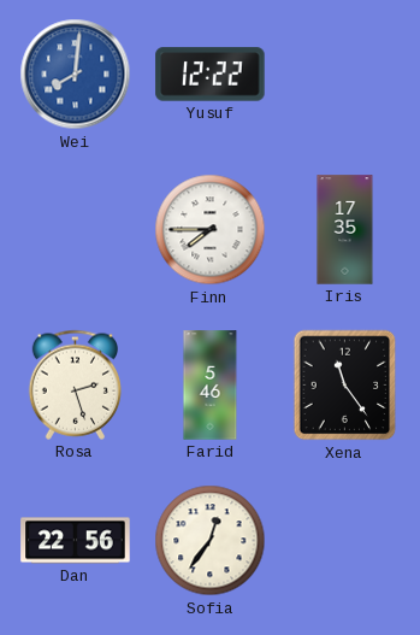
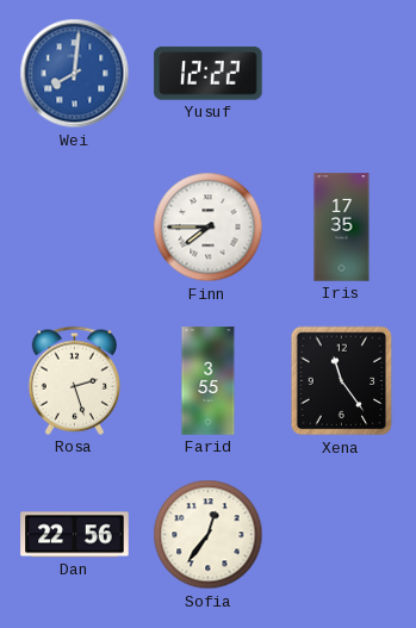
Farid: 5:46 -> 3:55
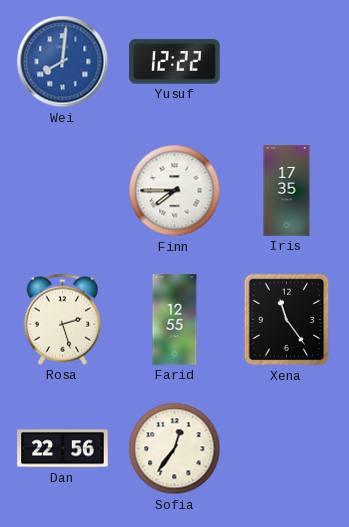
Farid: 3:55 -> 12:55
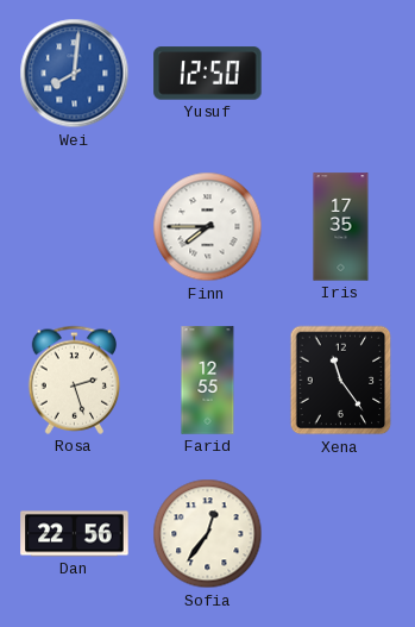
Yusuf: 12:22 -> 12:50
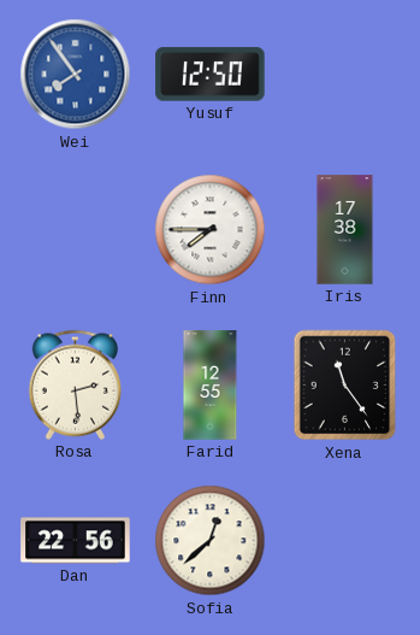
Wei: 8:01 -> 7:54
Iris: 17:35 -> 17:38
Rosa: 2:27 -> 2:29
Sofia: 12:36 -> 12:38
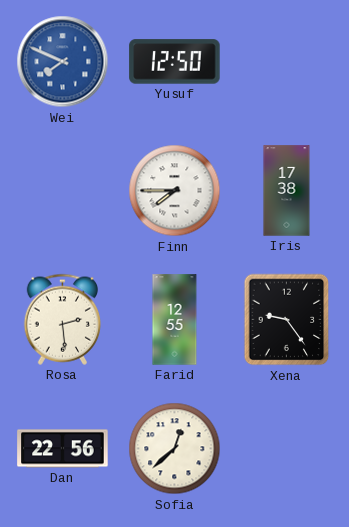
Wei: 7:54 -> 7:49
Xena: 11:24 -> 9:24
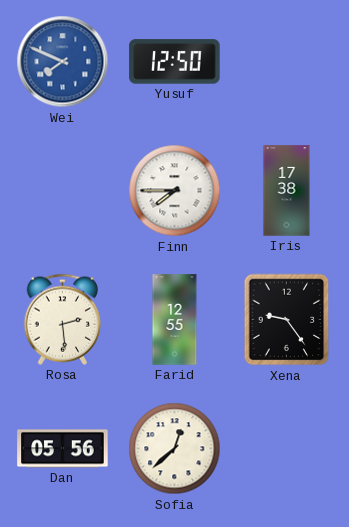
Dan: 22:56 -> 05:56
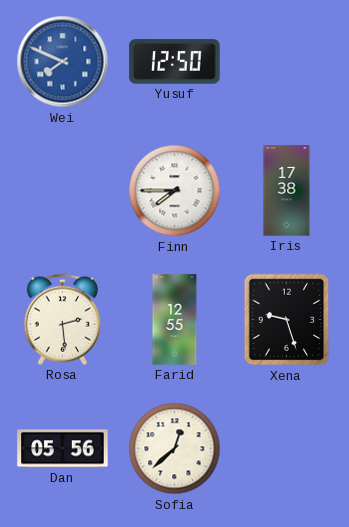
Xena: 9:24 -> 9:27
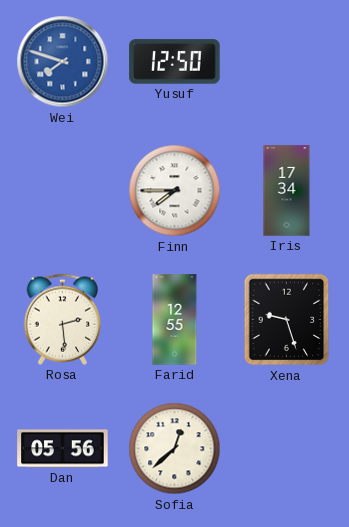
Wei: 7:49 -> 7:48
Iris: 17:38 -> 17:34
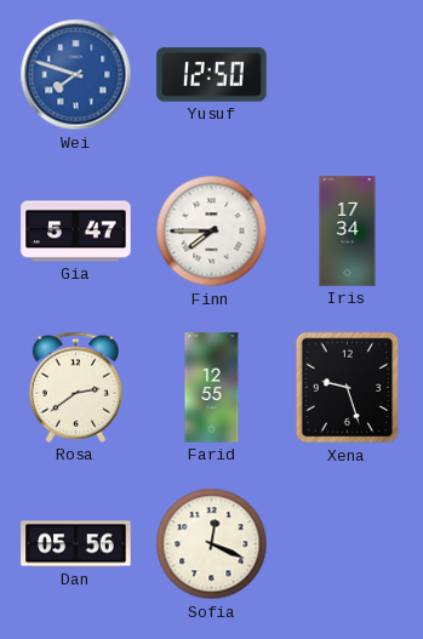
Gia: none -> 5:47
Rosa: 2:29 -> 2:39
Sofia: 12:38 -> 12:19
